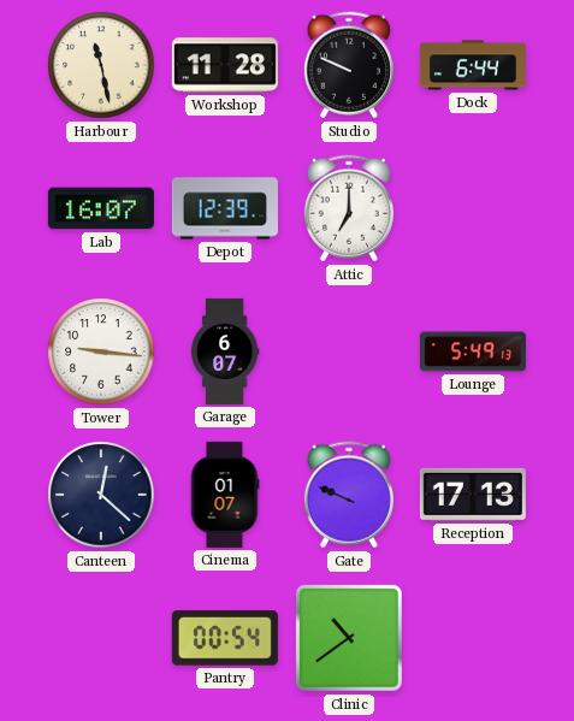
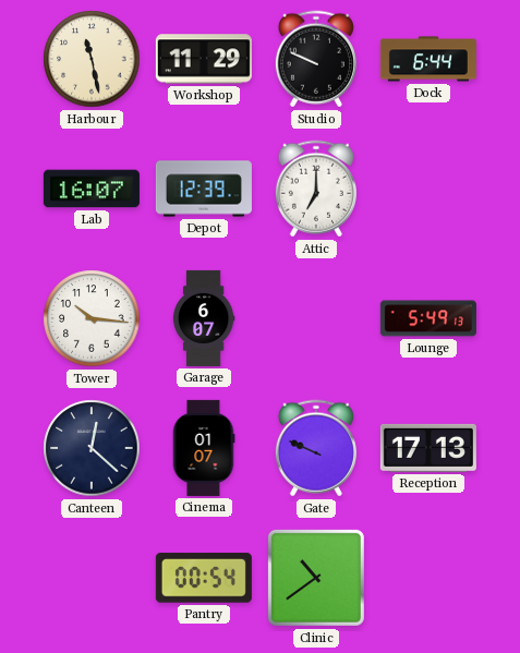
Workshop: 11:28 -> 11:29
Tower: 9:16 -> 10:16
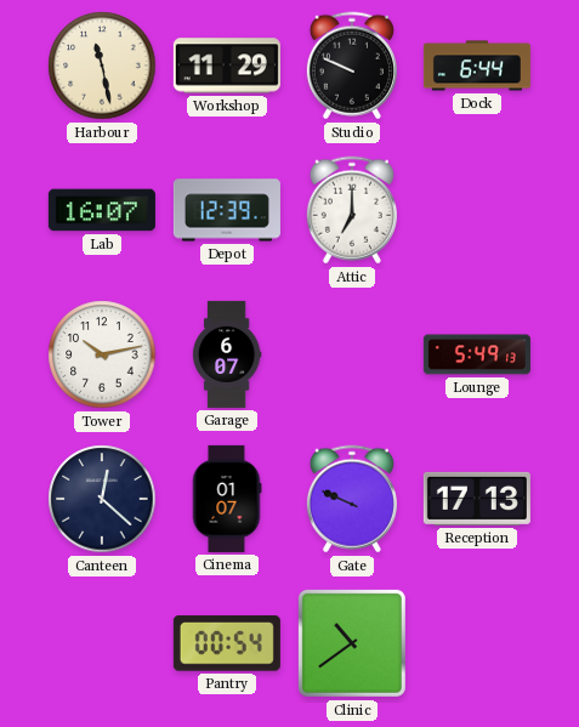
Tower: 10:16 -> 10:13
